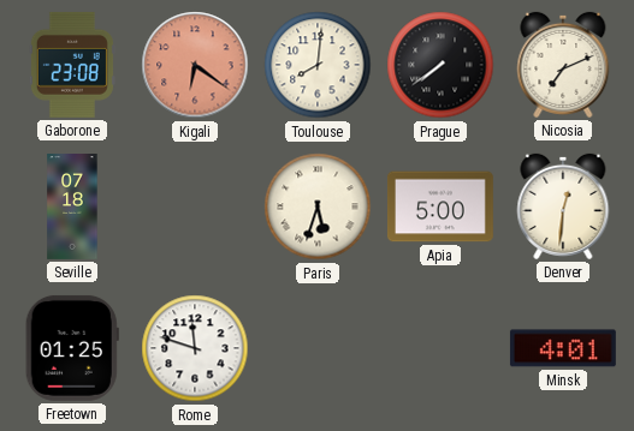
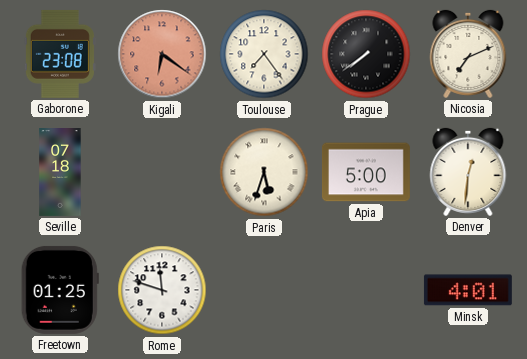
Toulouse: 8:01 -> 7:24
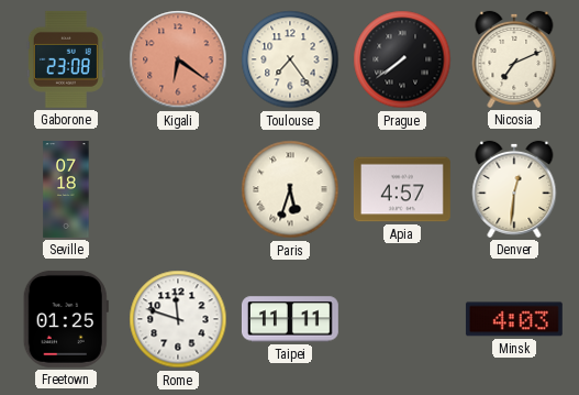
Apia: 5:00 -> 4:57
Taipei: none -> 11:11
Minsk: 4:01 -> 4:03
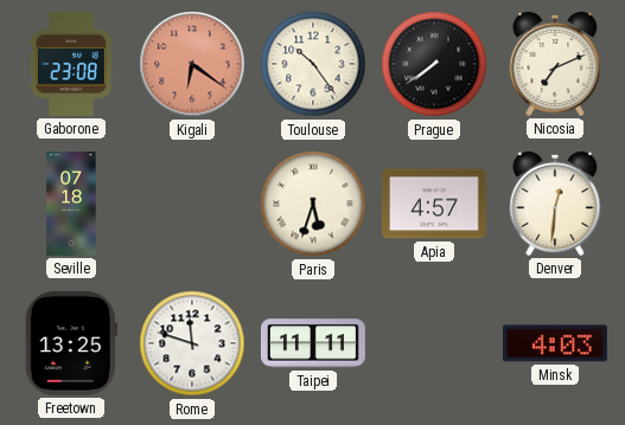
Toulouse: 7:24 -> 10:24
Freetown: 01:25 -> 13:25
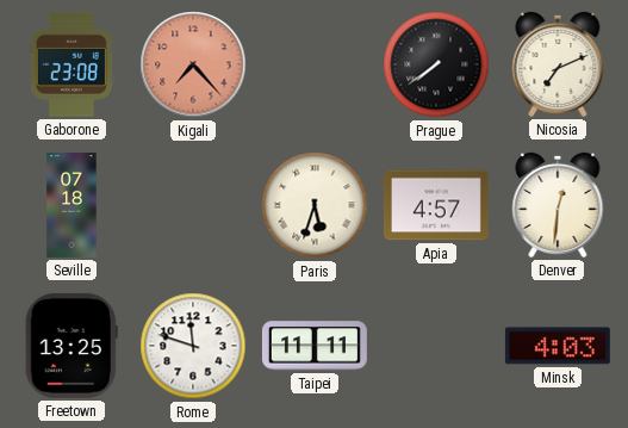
Kigali: 6:21 -> 7:23
Toulouse: 10:24 -> none
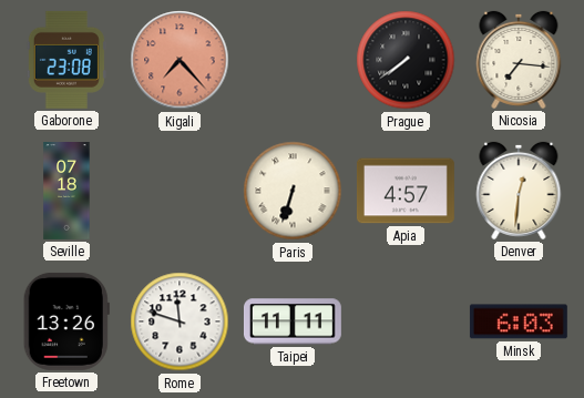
Nicosia: 7:11 -> 7:16
Paris: 5:33 -> 6:33
Freetown: 13:25 -> 13:26
Minsk: 4:03 -> 6:03
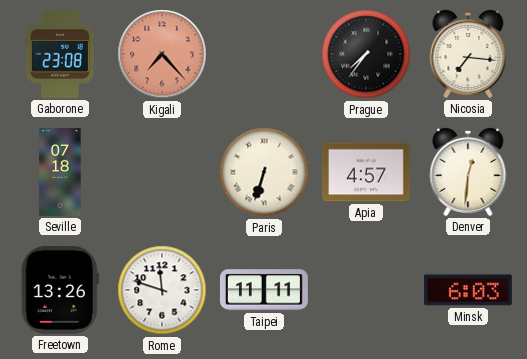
Prague: 7:39 -> 7:36
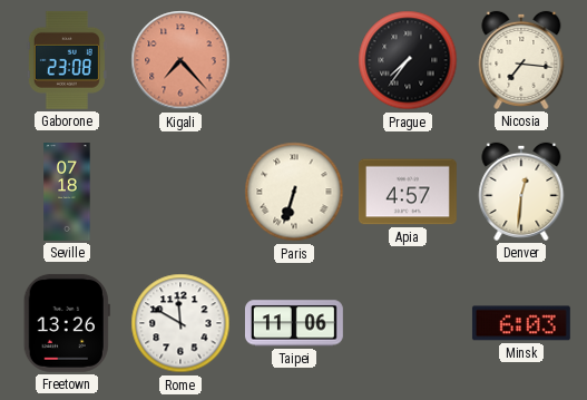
Rome: 11:48 -> 11:50
Taipei: 11:11 -> 11:06
